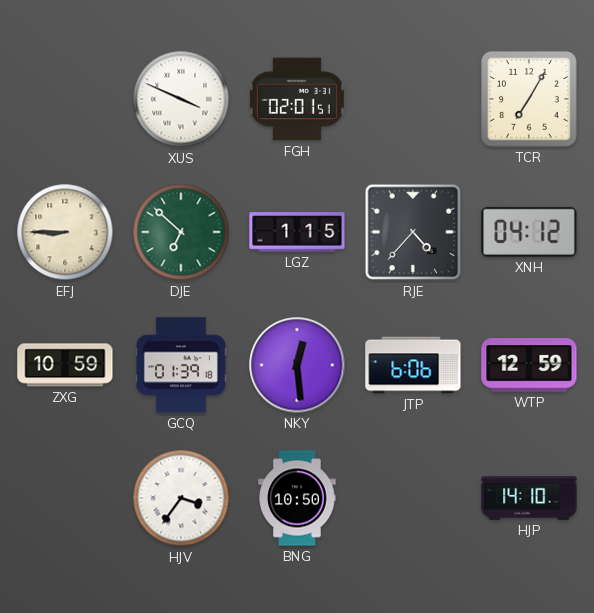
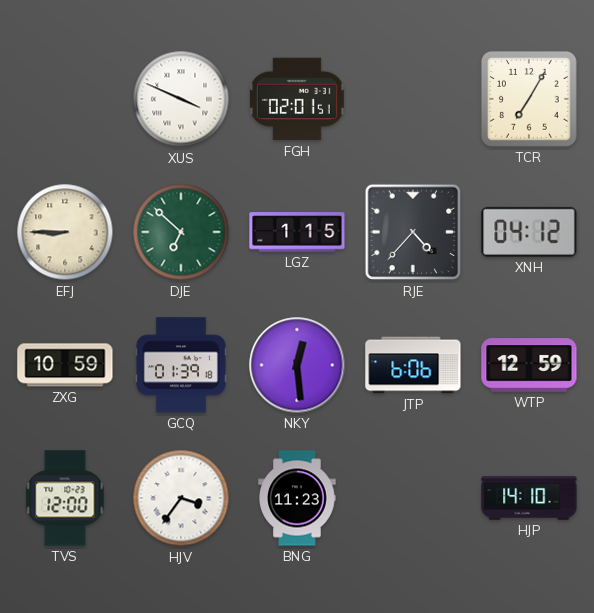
TVS: none -> 12:00
BNG: 10:50 -> 11:23
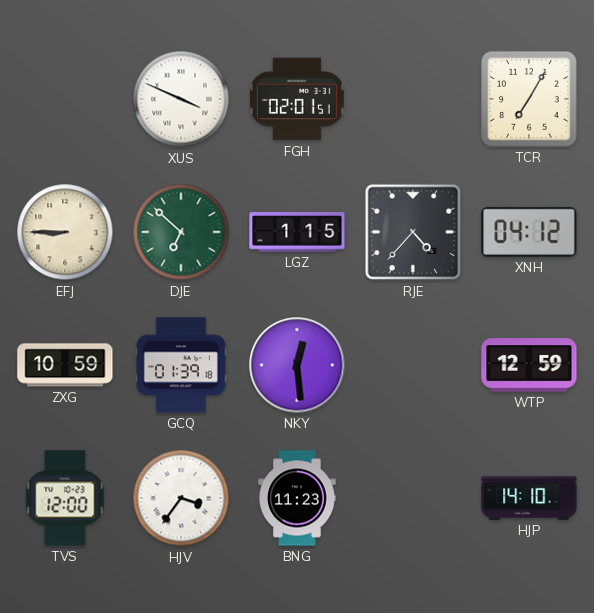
JTP: 6:06 -> none
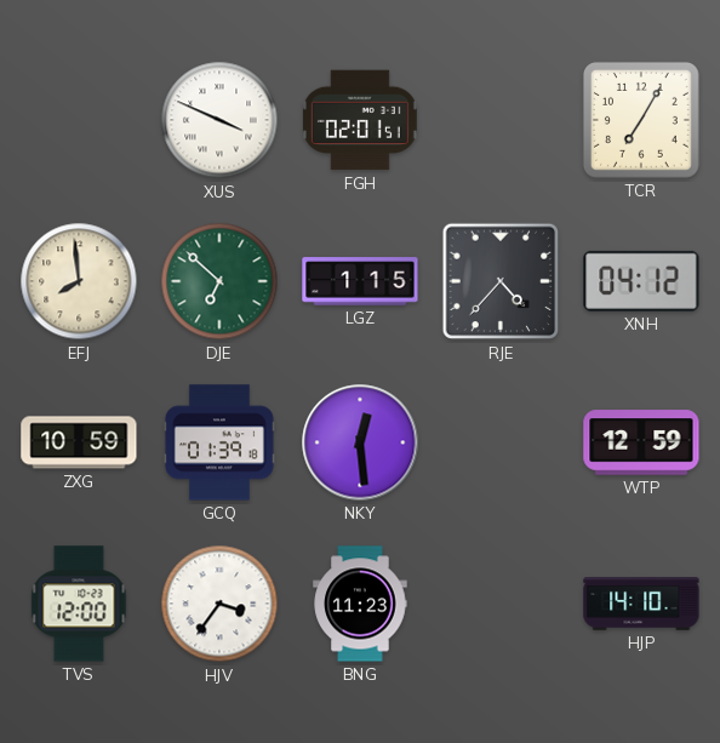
EFJ: 8:45 -> 7:59
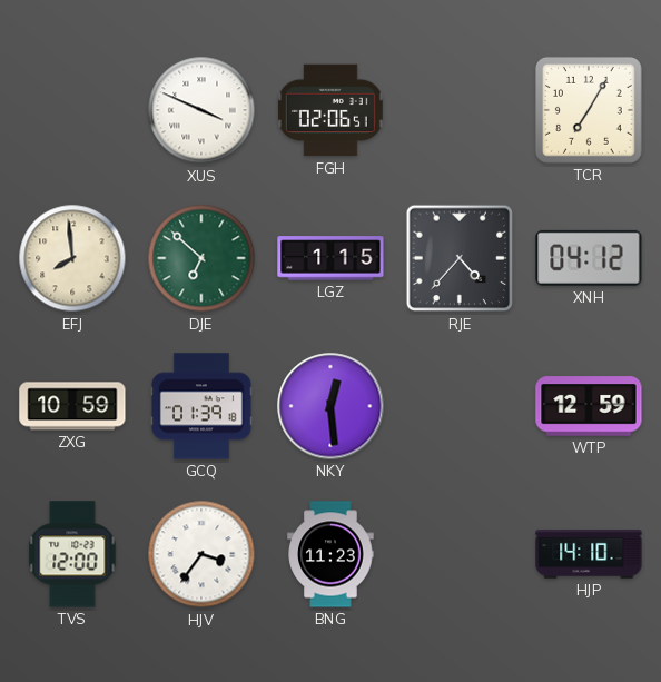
FGH: 02:01 -> 02:06
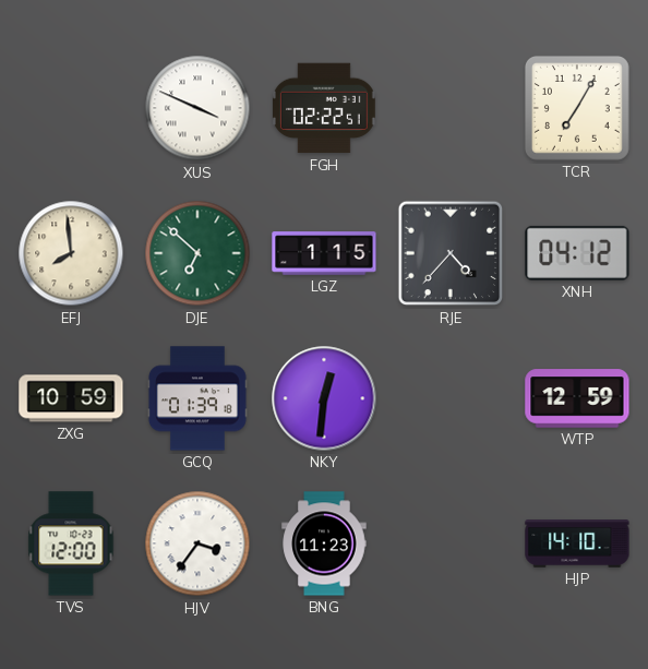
FGH: 02:06 -> 02:22
NKY: 12:29 -> 12:31
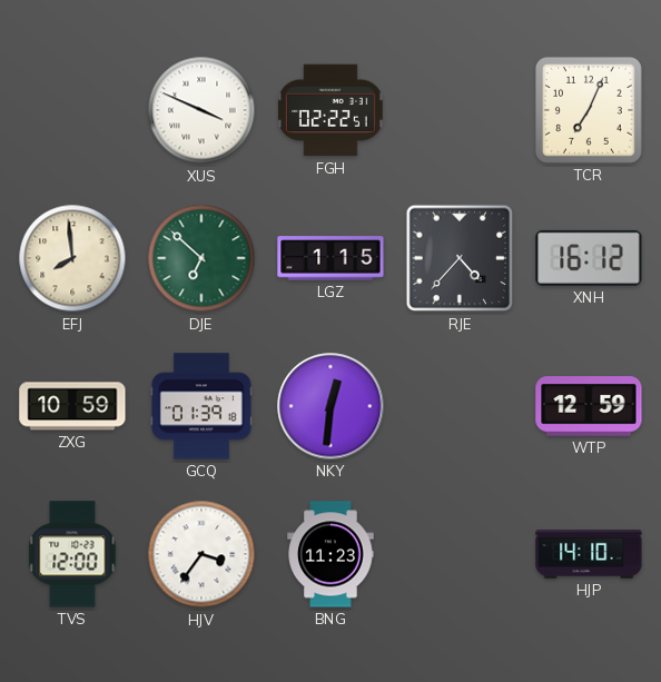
TCR: 7:05 -> 7:04
XNH: 04:12 -> 16:12
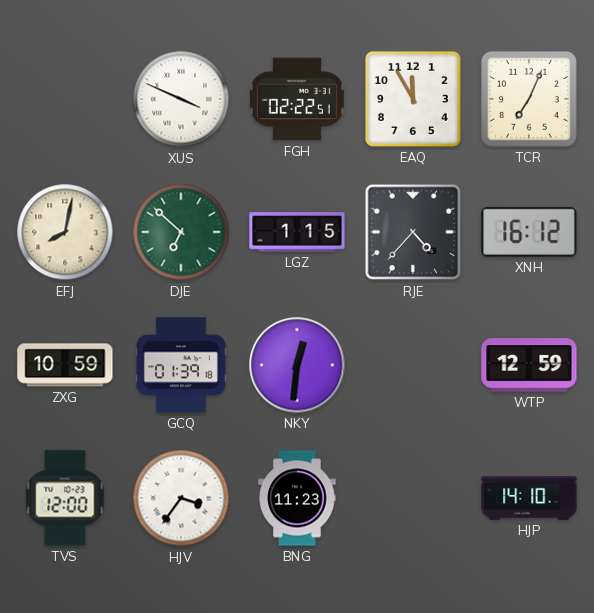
EAQ: none -> 11:55
EFJ: 7:59 -> 8:02
